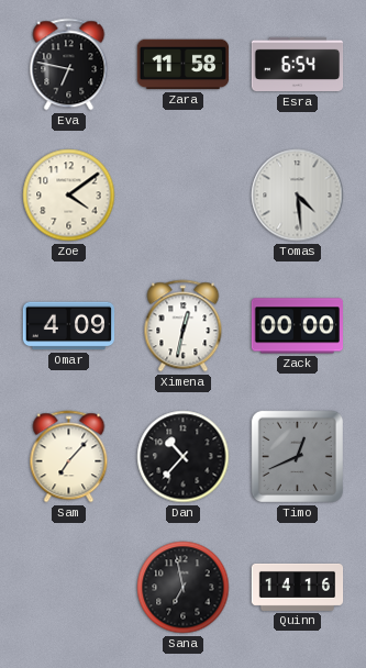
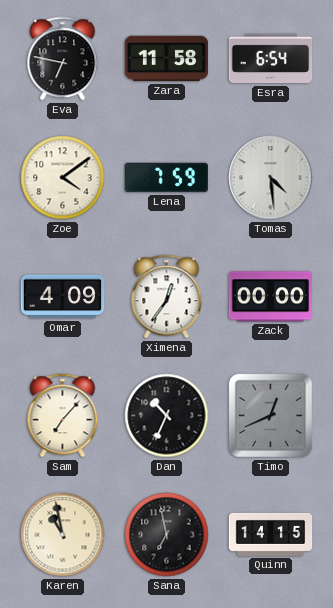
Lena: none -> 7:59
Ximena: 12:32 -> 12:36
Dan: 10:37 -> 10:34
Karen: none -> 10:58
Quinn: 14:16 -> 14:15
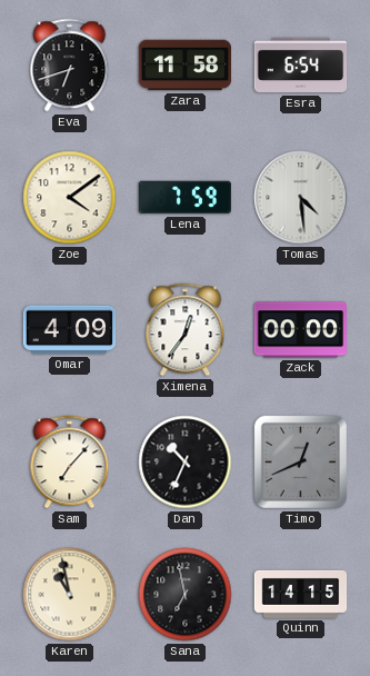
Eva: 6:47 -> 6:42
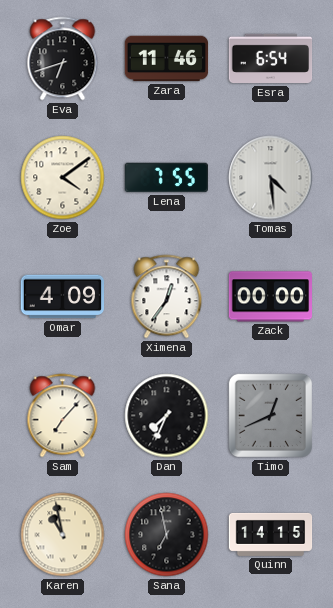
Zara: 11:58 -> 11:46
Lena: 7:59 -> 7:55
Dan: 10:34 -> 7:34
